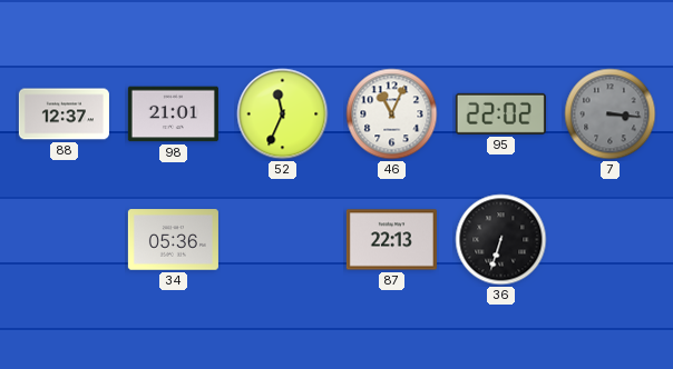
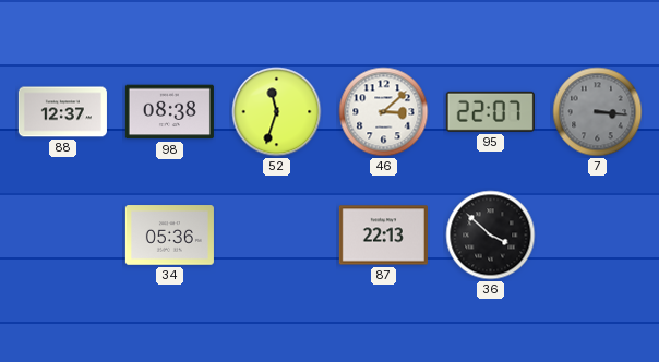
98: 21:01 -> 08:38
52: 11:34 -> 11:33
46: 11:04 -> 3:08
95: 22:02 -> 22:07
36: 6:33 -> 3:52
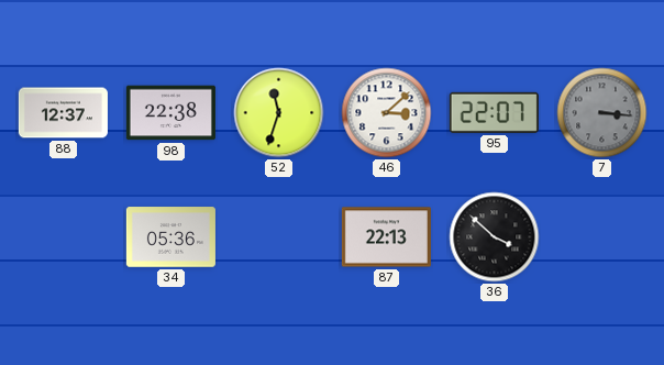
98: 08:38 -> 22:38
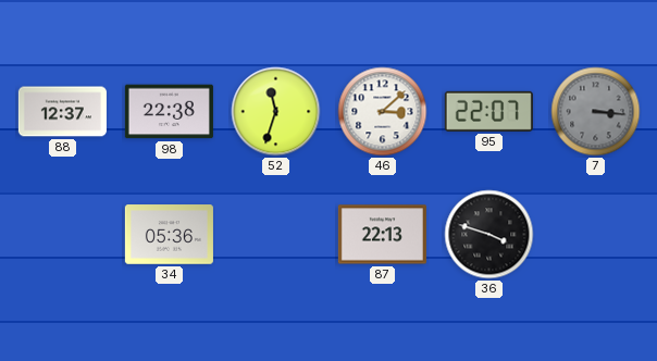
36: 3:52 -> 3:48
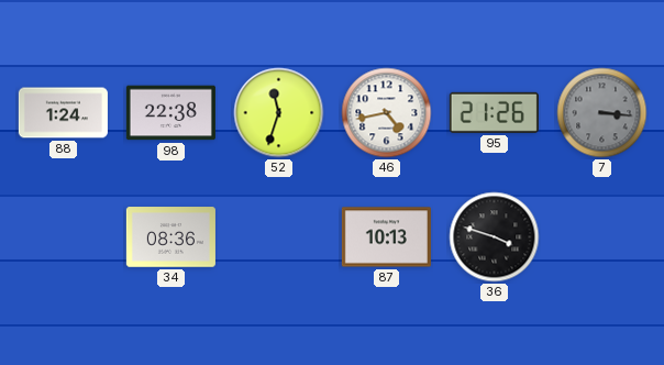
88: 12:37 -> 1:24
46: 3:08 -> 4:43
95: 22:07 -> 21:26
34: 05:36 -> 08:36
87: 22:13 -> 10:13
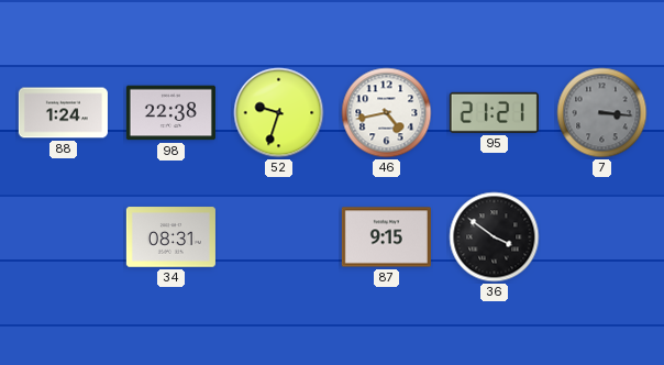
52: 11:33 -> 9:33
95: 21:26 -> 21:21
34: 08:36 -> 08:31
87: 10:13 -> 9:15
36: 3:48 -> 3:51
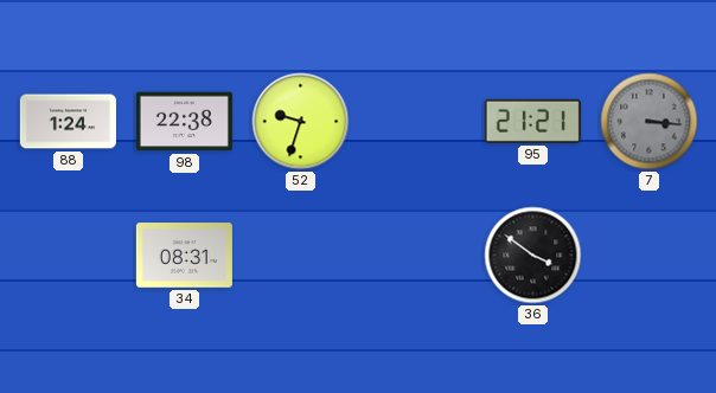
46: 4:43 -> none
87: 9:15 -> none
